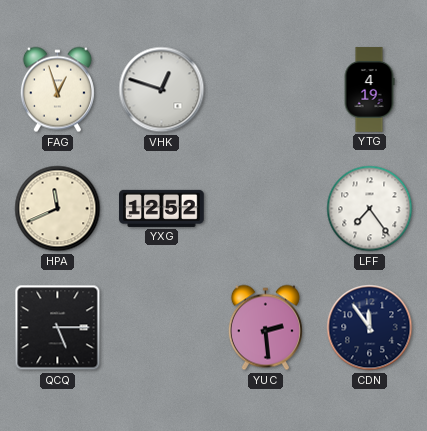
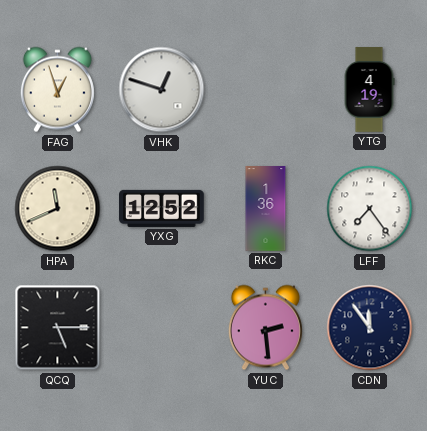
RKC: none -> 1:36
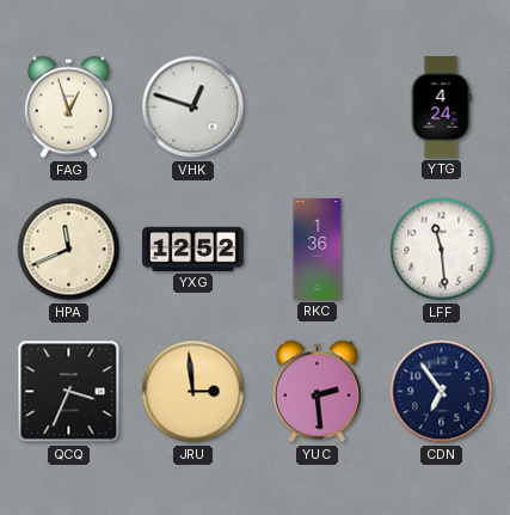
YTG: 4:19 -> 4:24
LFF: 7:24 -> 11:29
QCQ: 5:15 -> 3:34
JRU: none -> 2:59
CDN: 11:54 -> 6:54
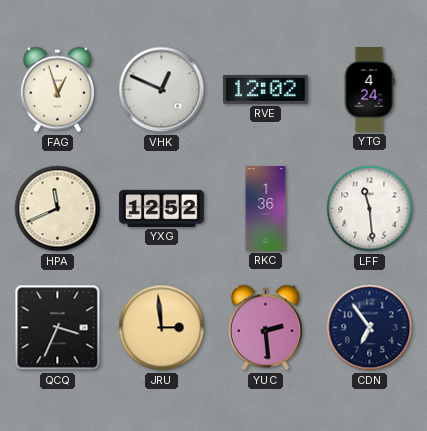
VHK: 12:48 -> 12:49
RVE: none -> 12:02
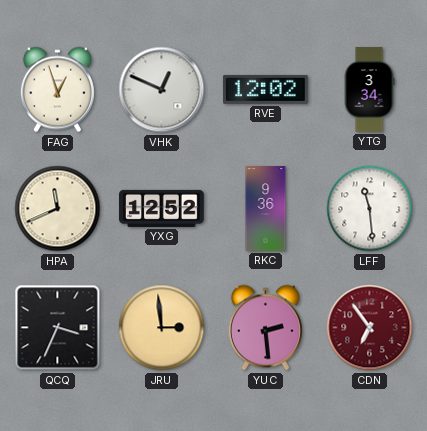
YTG: 4:24 -> 3:34
RKC: 1:36 -> 9:36
CDN dial: navy -> burgundy
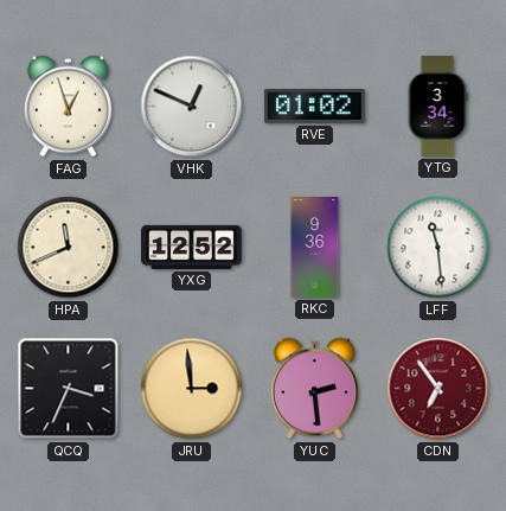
RVE: 12:02 -> 01:02
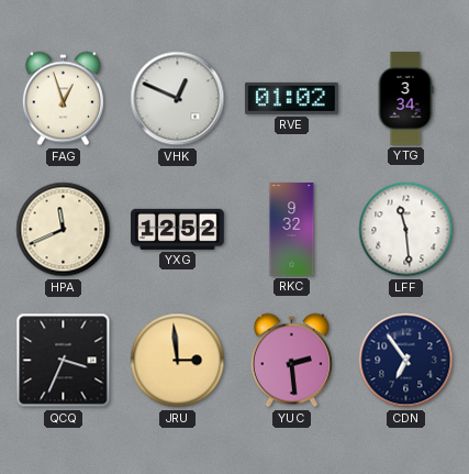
RKC: 9:36 -> 9:32
CDN dial: burgundy -> navy
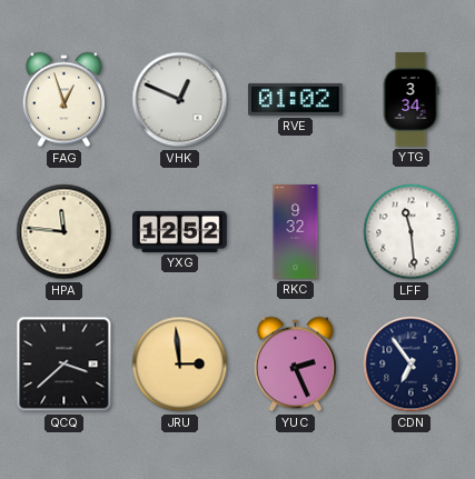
HPA: 11:41 -> 11:46
QCQ: 3:34 -> 3:38
YUC: 2:29 -> 2:26
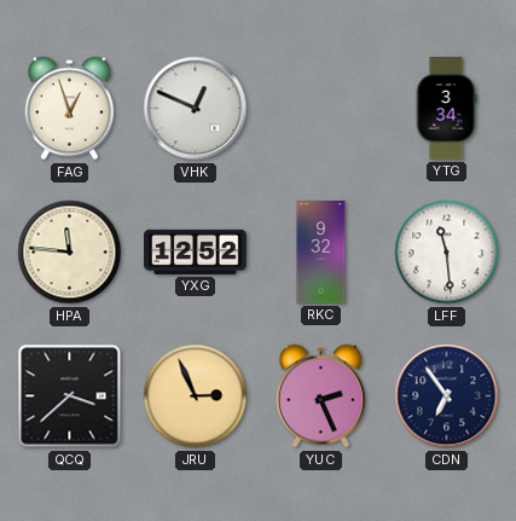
RVE: 01:02 -> none
JRU: 2:59 -> 2:56
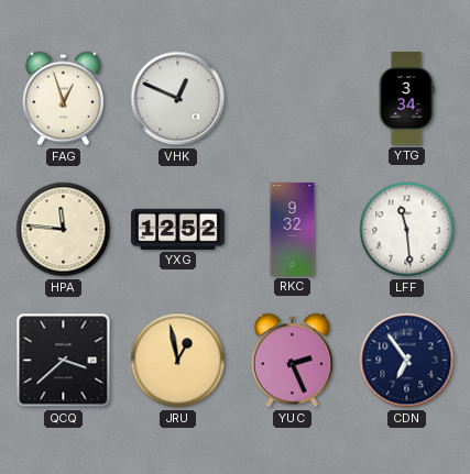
JRU: 2:56 -> 12:58
